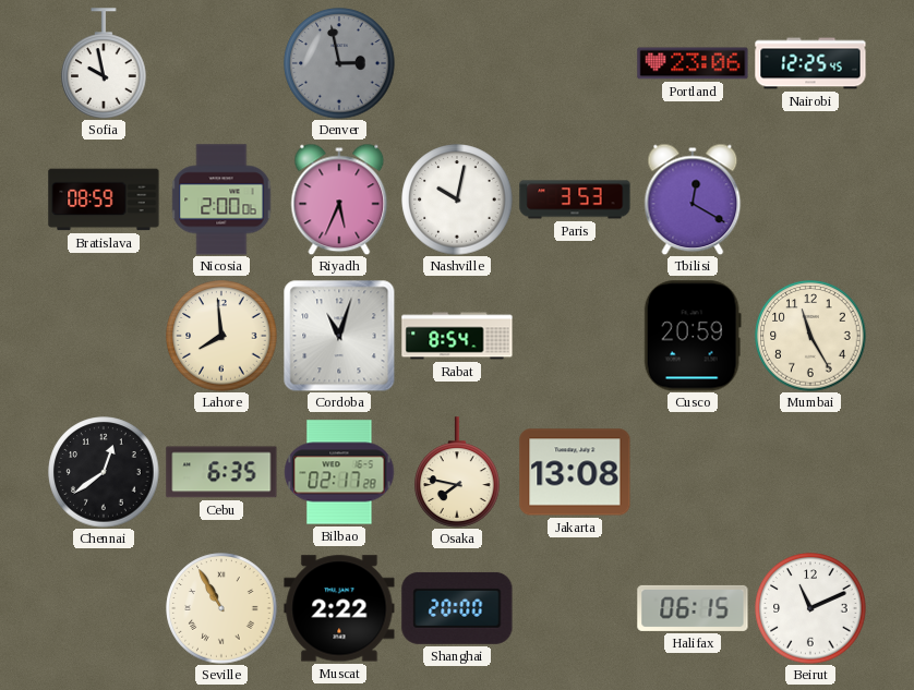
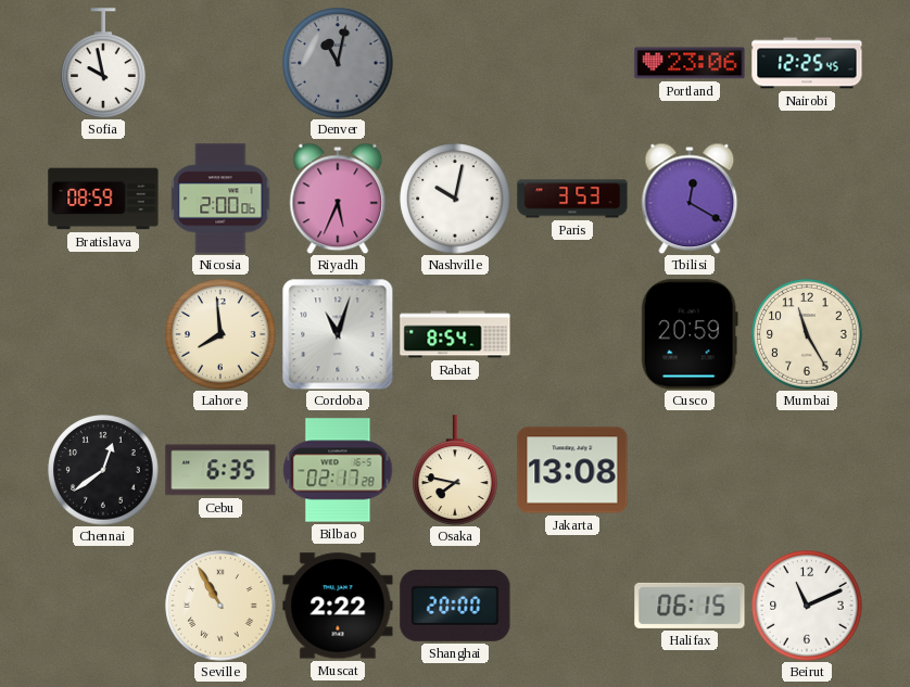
Denver: 2:58 -> 11:02
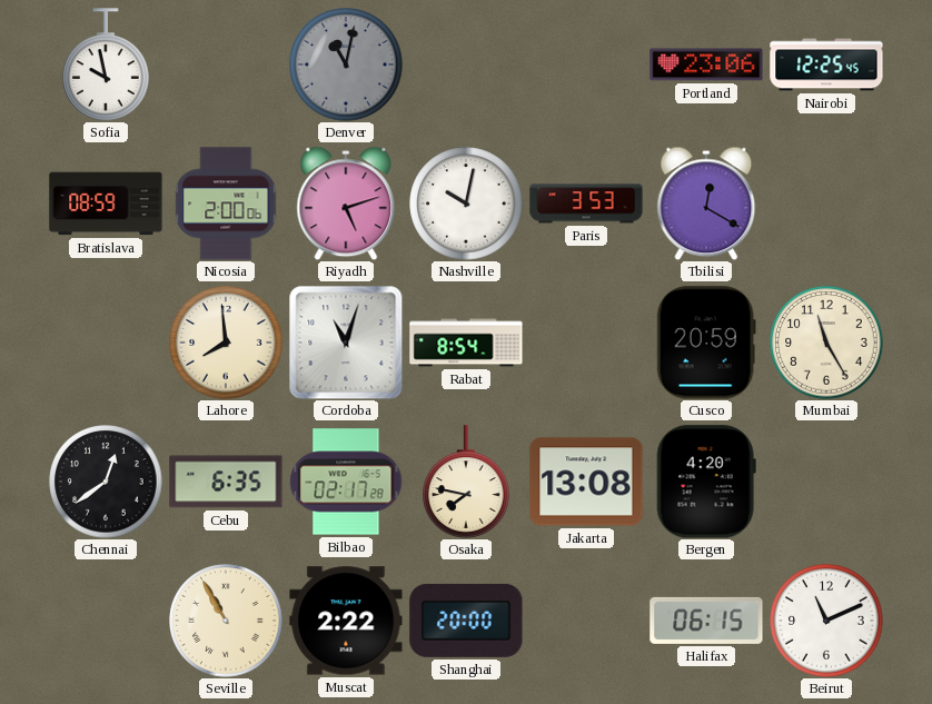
Riyadh: 5:34 -> 5:12
Bergen: none -> 4:20
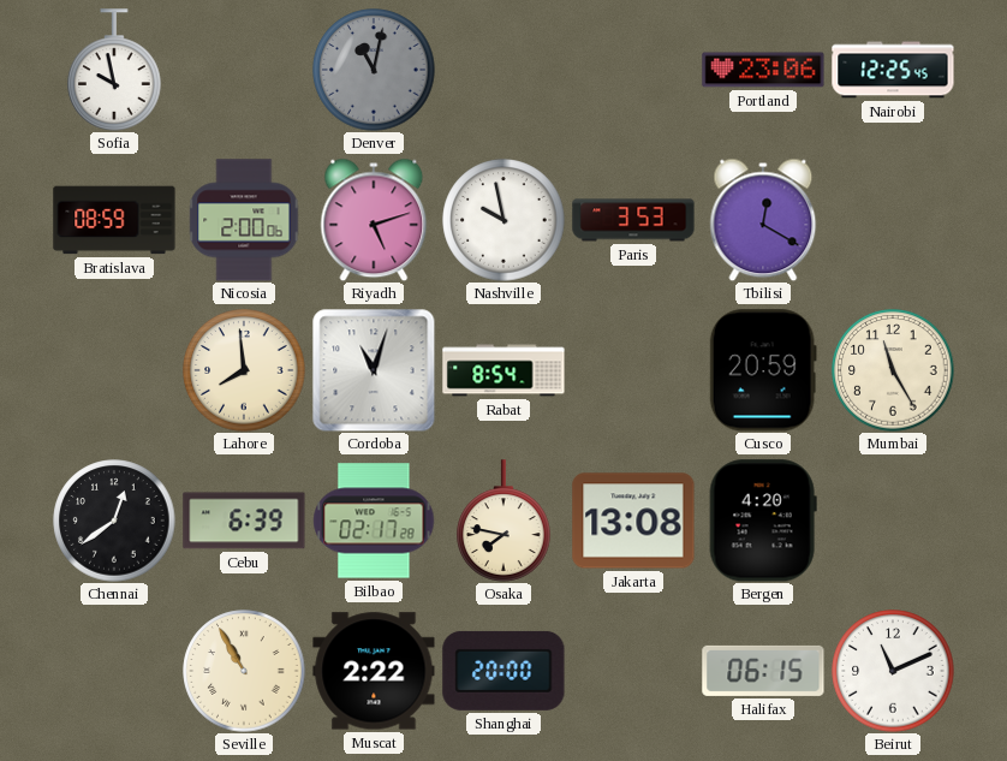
Nashville: 10:02 -> 9:58
Cebu: 6:35 -> 6:39
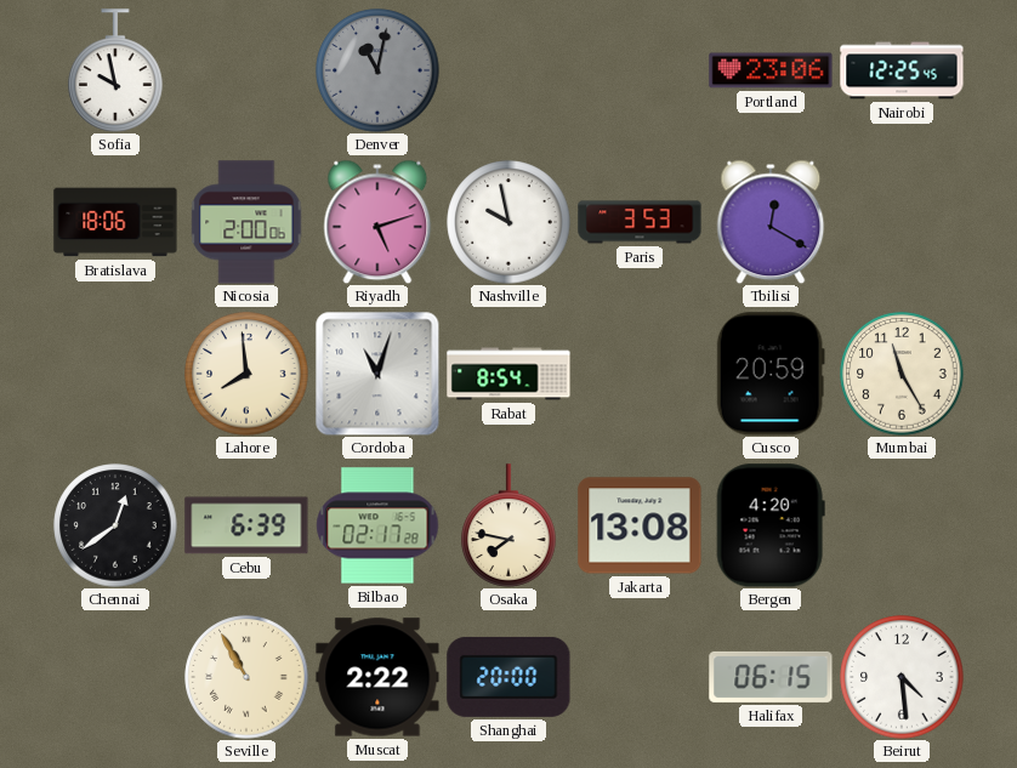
Bratislava: 08:59 -> 18:06
Beirut: 11:11 -> 4:29
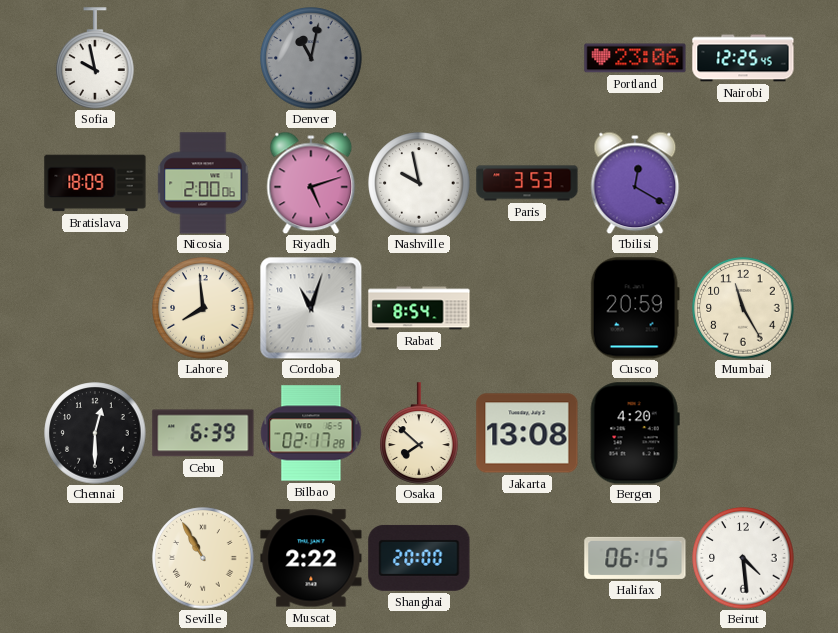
Bratislava: 18:06 -> 18:09
Chennai: 12:39 -> 12:30
Osaka: 7:47 -> 7:52
